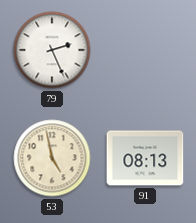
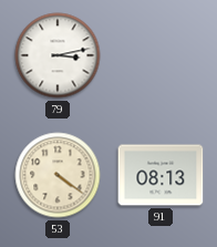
79: 2:26 -> 3:13
53: 4:58 -> 4:21
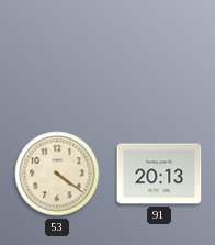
79: 3:13 -> none
91: 08:13 -> 20:13
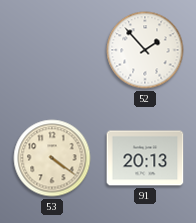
52: none -> 1:53
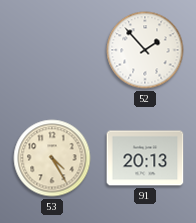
53: 4:21 -> 4:25
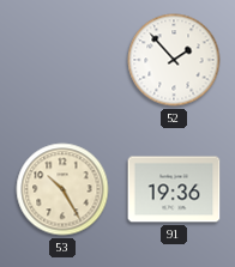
53: 4:25 -> 10:25
91: 20:13 -> 19:36
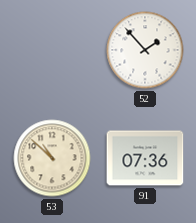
53: 10:25 -> 10:52
91: 19:36 -> 07:36
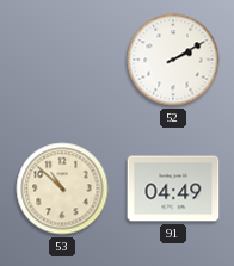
52: 1:53 -> 2:10
91: 07:36 -> 04:49
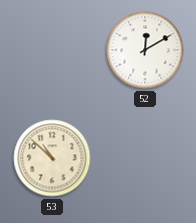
52: 2:10 -> 12:10
91: 04:49 -> none
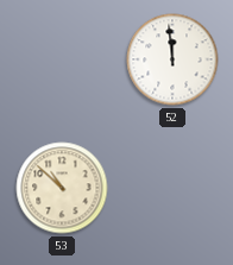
52: 12:10 -> 11:59
